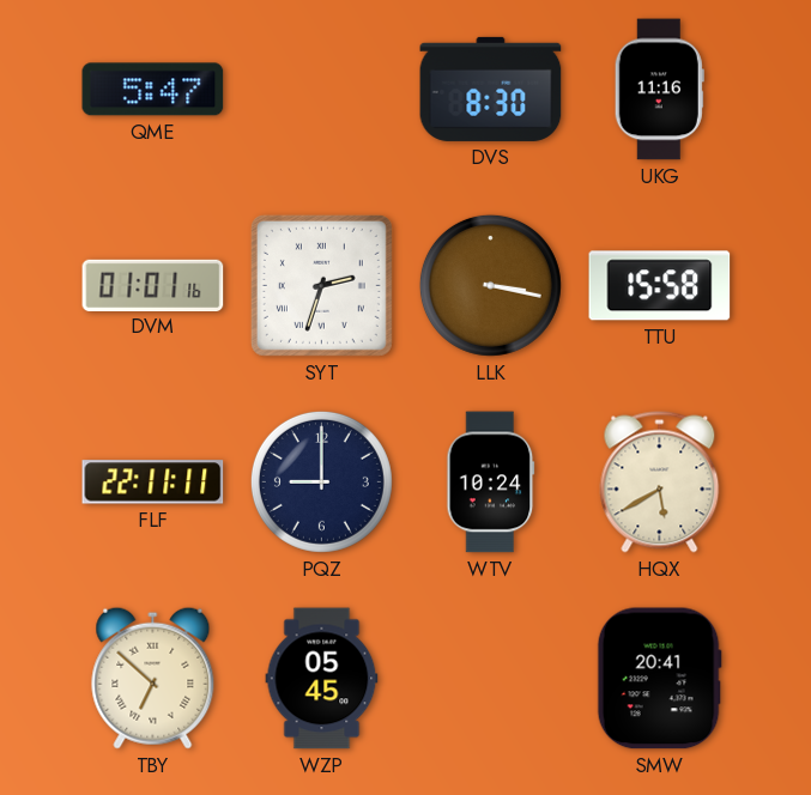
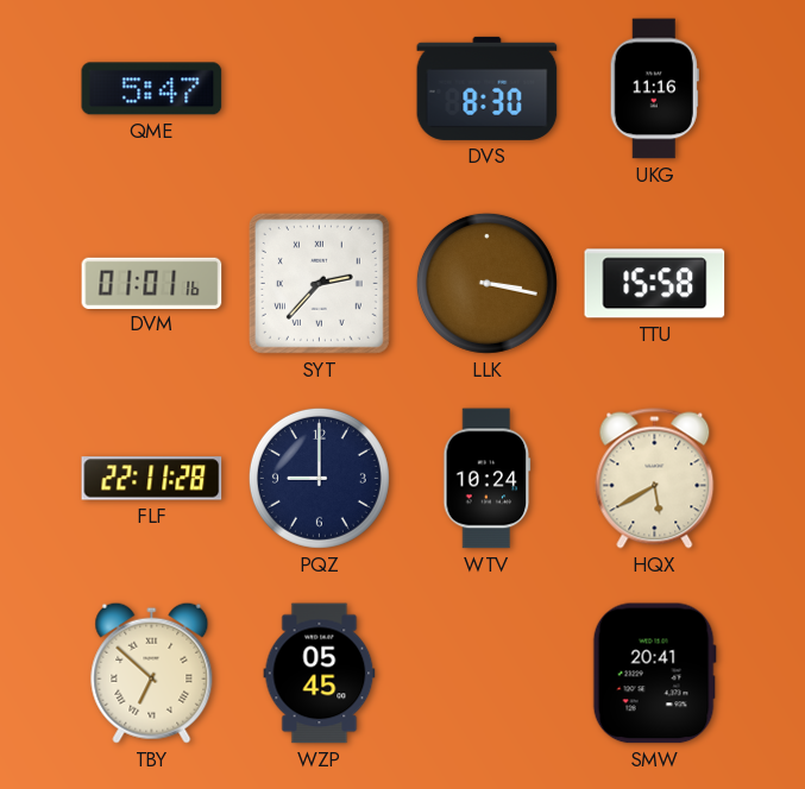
SYT: 2:33 -> 2:37
FLF: 22:11:11 -> 22:11:28
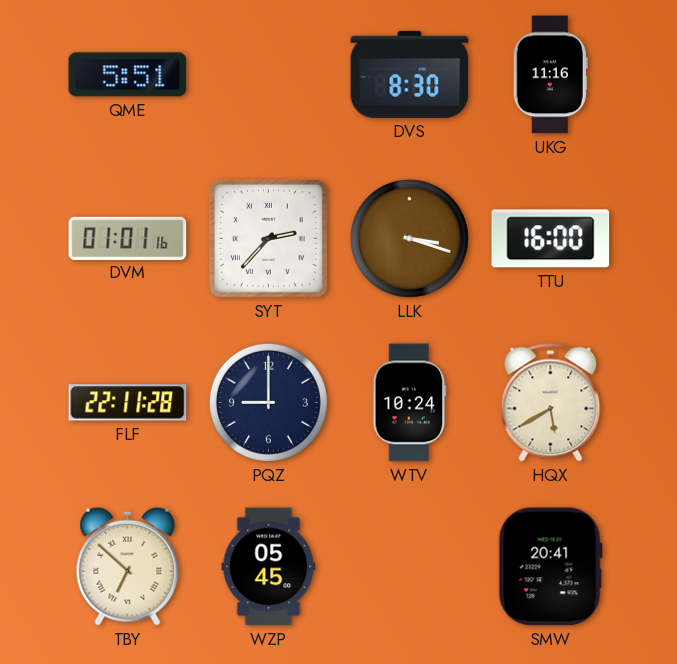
QME: 5:47 -> 5:51
LLK: 3:17 -> 3:18
TTU: 15:58 -> 16:00
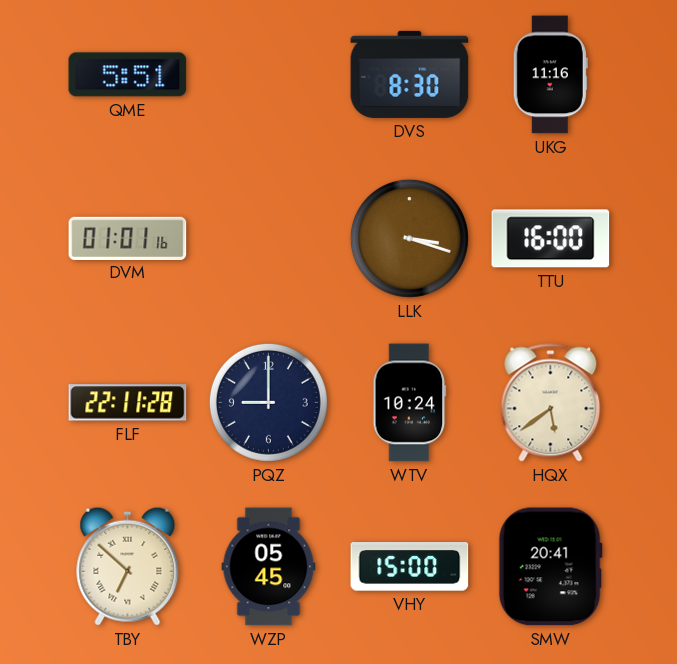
SYT: 2:37 -> none
HQX: 5:40 -> 5:39
VHY: none -> 15:00
